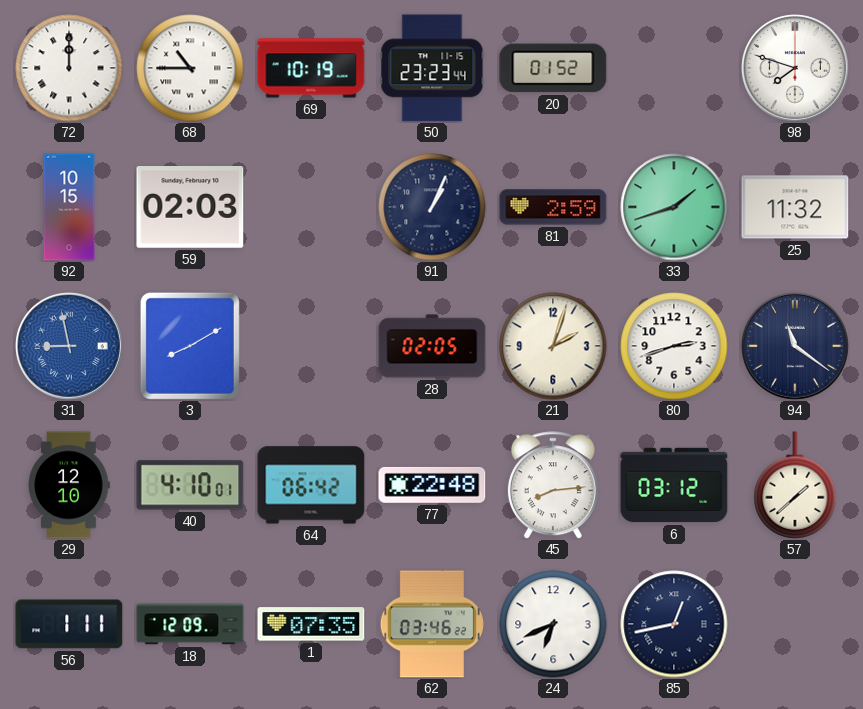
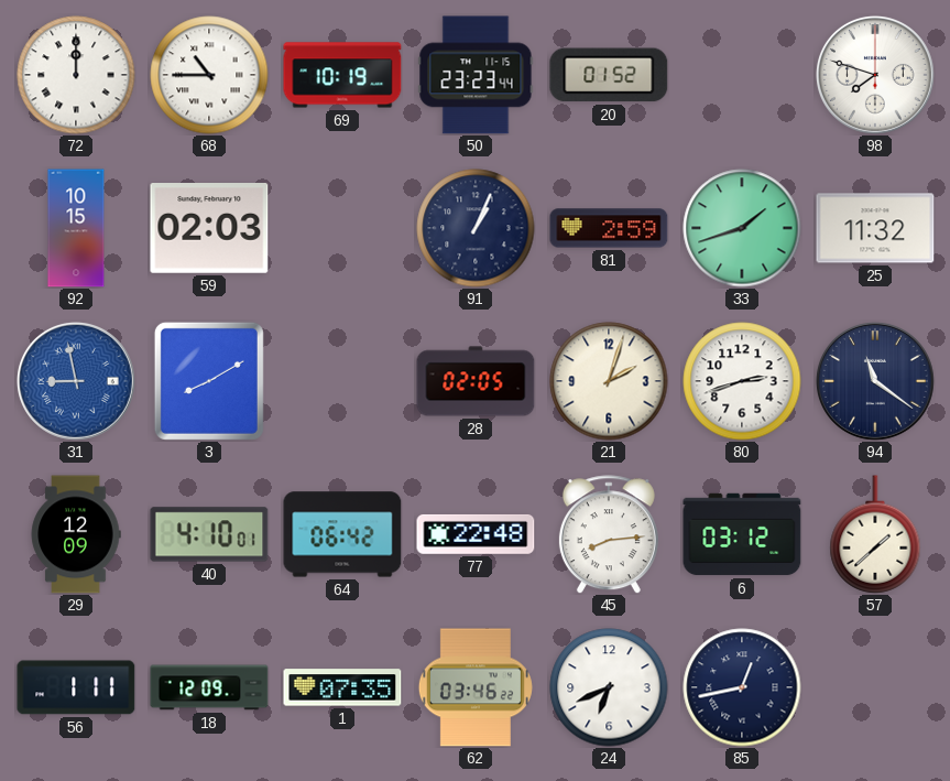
29: 12:10 -> 12:09
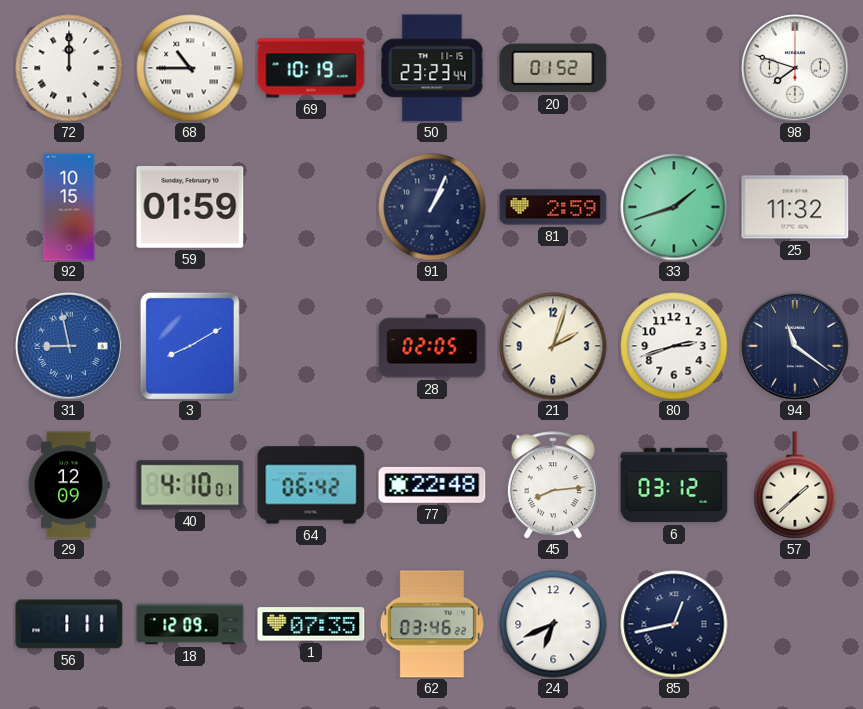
59: 02:03 -> 01:59
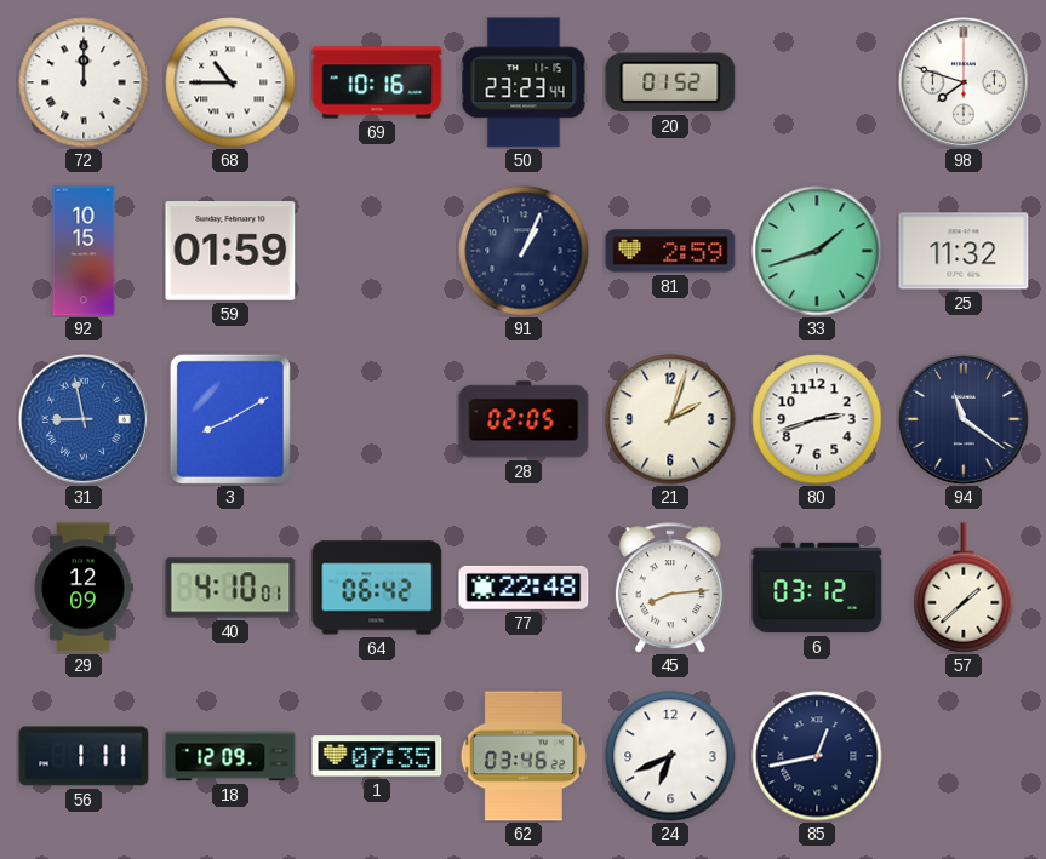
69: 10:19 -> 10:16
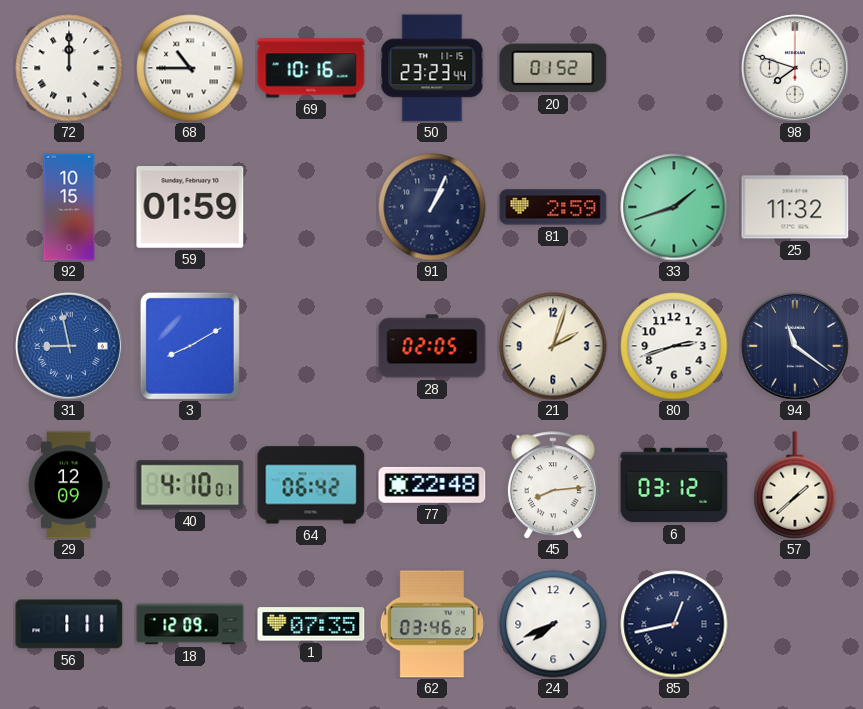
24: 6:41 -> 7:41
